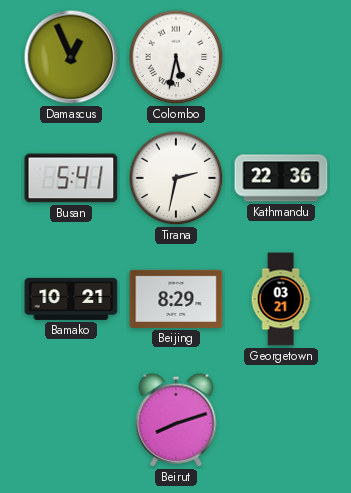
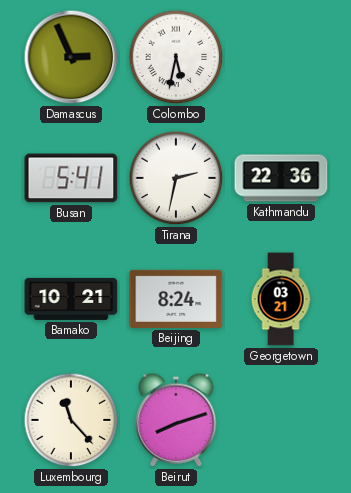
Damascus: 12:56 -> 2:56
Beijing: 8:29 -> 8:24
Luxembourg: none -> 11:23
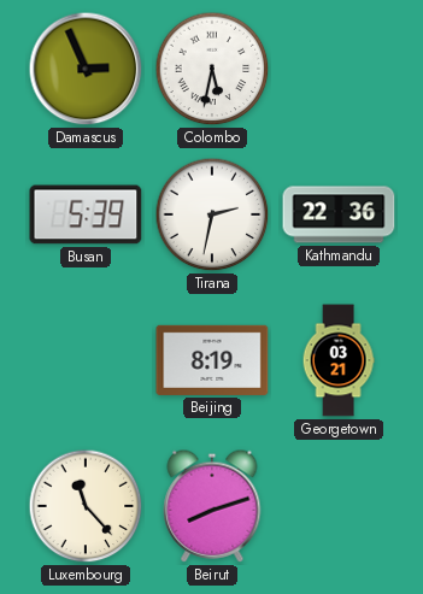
Busan: 5:41 -> 5:39
Bamako: 10:21 -> none
Beijing: 8:24 -> 8:19
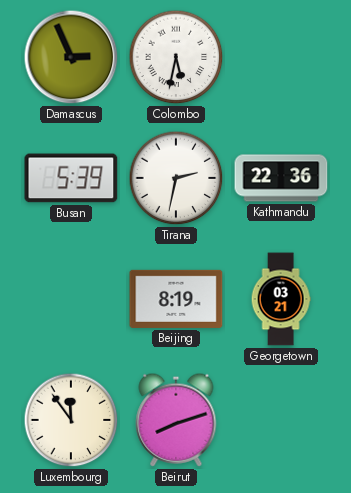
Luxembourg: 11:23 -> 11:54
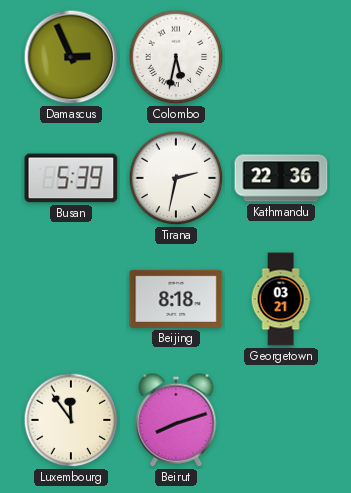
Beijing: 8:19 -> 8:18
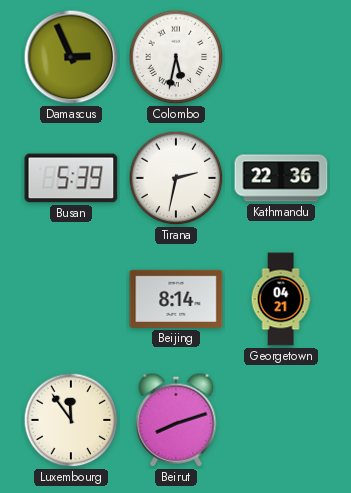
Beijing: 8:18 -> 8:14
Georgetown: 03:21 -> 04:21
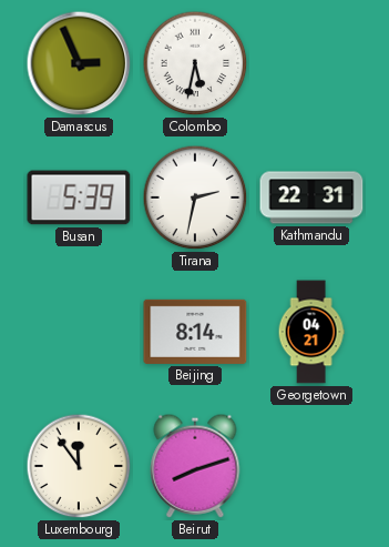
Kathmandu: 22:36 -> 22:31
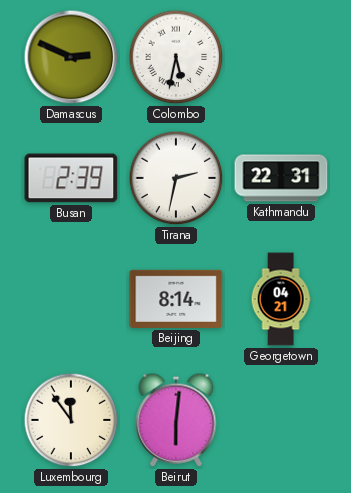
Damascus: 2:56 -> 2:49
Busan: 5:39 -> 2:39
Beirut: 8:12 -> 6:01
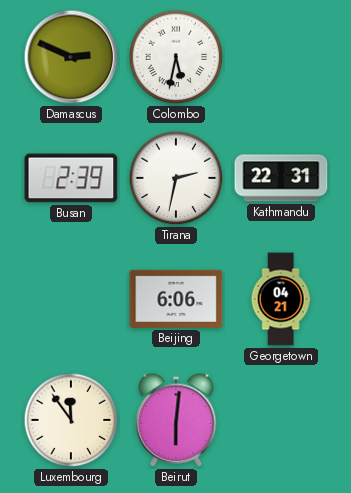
Beijing: 8:14 -> 6:06
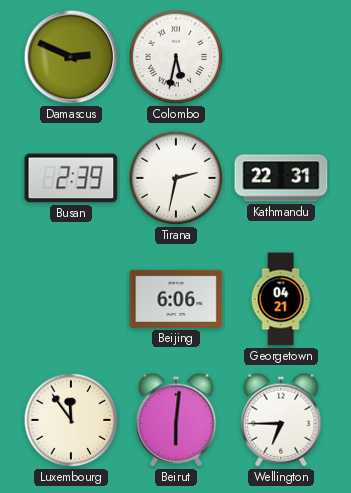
Wellington: none -> 6:45
